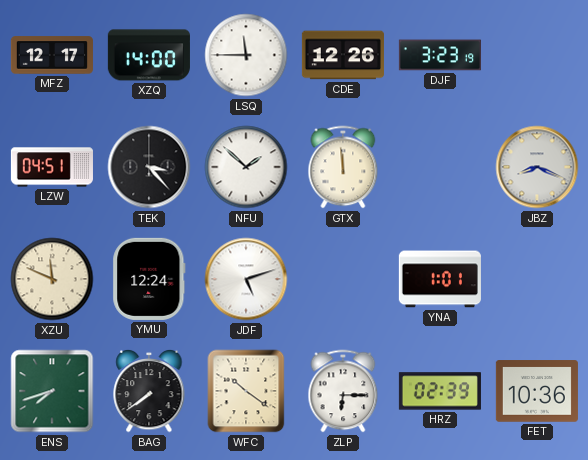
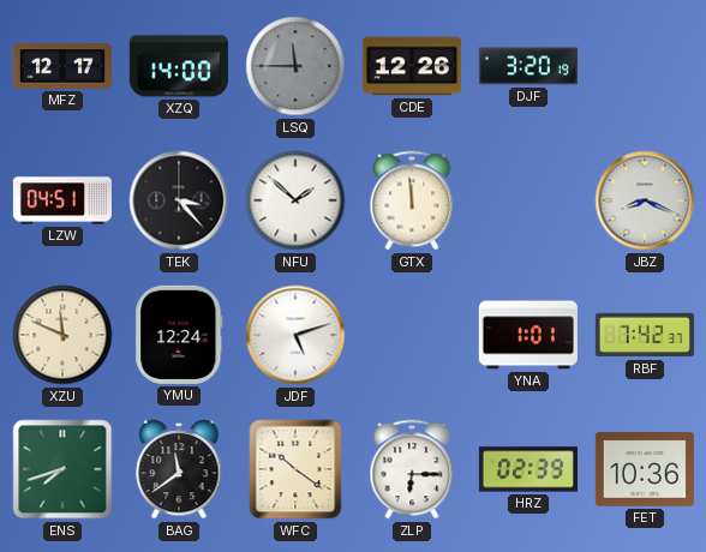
LSQ dial: white -> grey
DJF: 3:23 -> 3:20
RBF: none -> 7:42
BAG: 7:39 -> 11:39
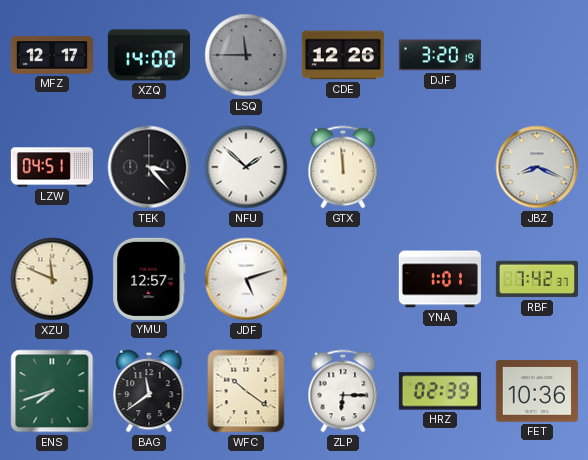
YMU: 12:24 -> 12:57
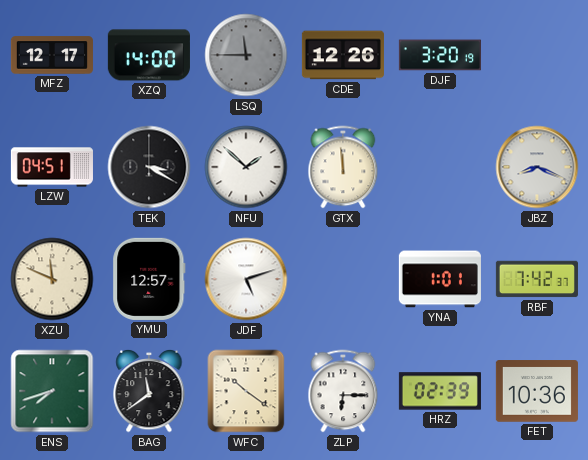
TEK: 3:23 -> 3:20
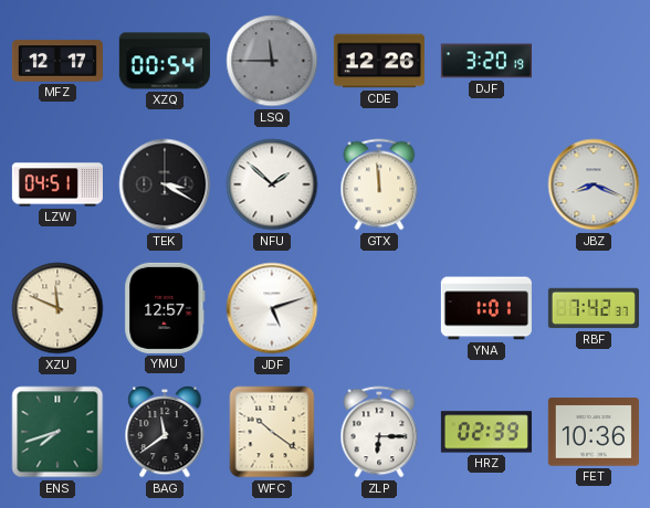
XZQ: 14:00 -> 00:54
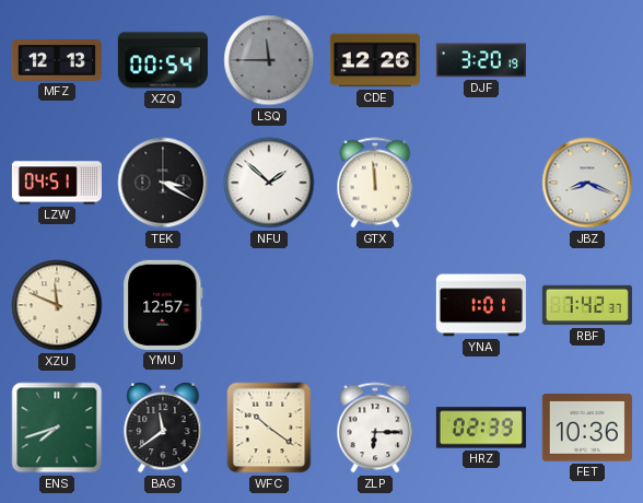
MFZ: 12:17 -> 12:13
JDF: 5:12 -> none
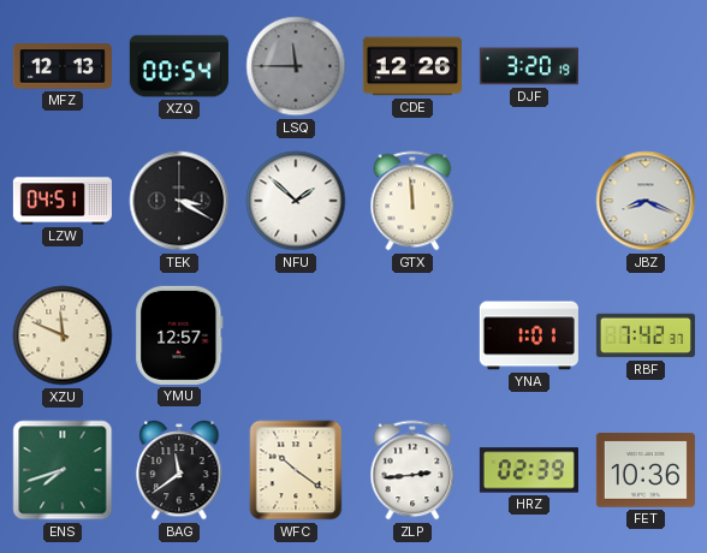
ZLP: 6:15 -> 2:44
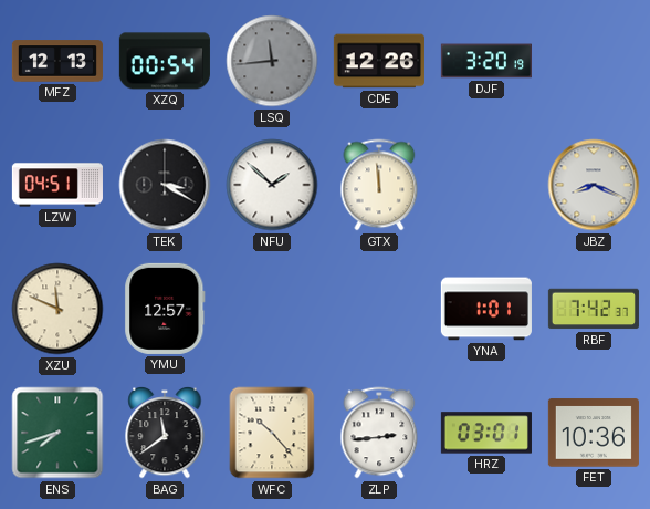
LSQ: 11:45 -> 11:44
WFC: 10:21 -> 10:23
HRZ: 02:39 -> 03:01
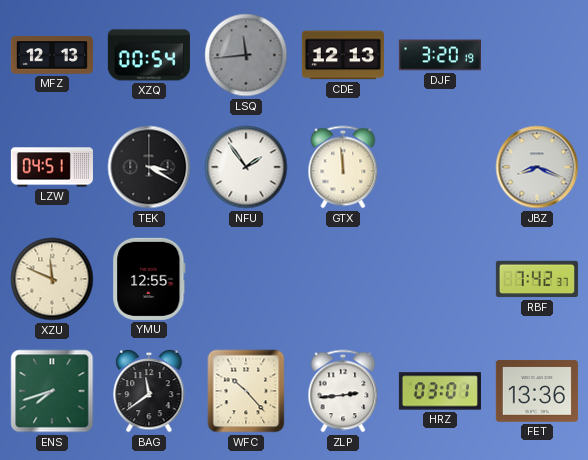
CDE: 12:26 -> 12:13
NFU: 1:52 -> 1:54
YMU: 12:57 -> 12:55
YNA: 1:01 -> none
FET: 10:36 -> 13:36
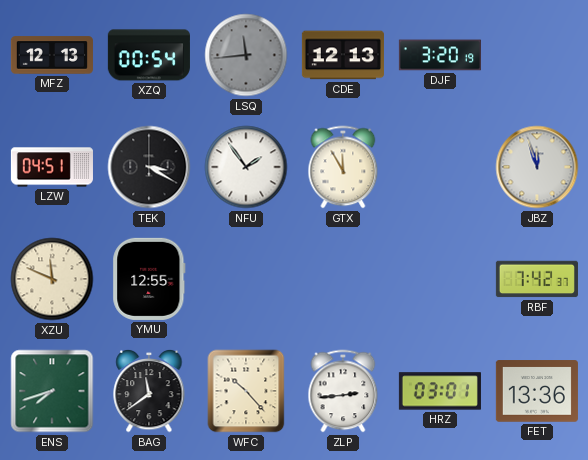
GTX: 11:59 -> 11:55
JBZ: 8:19 -> 11:57
